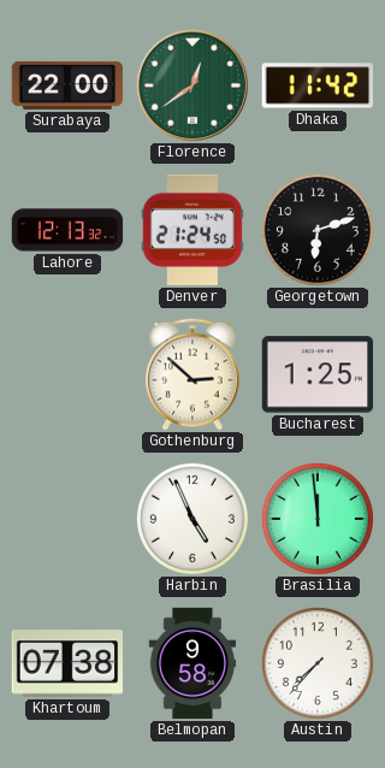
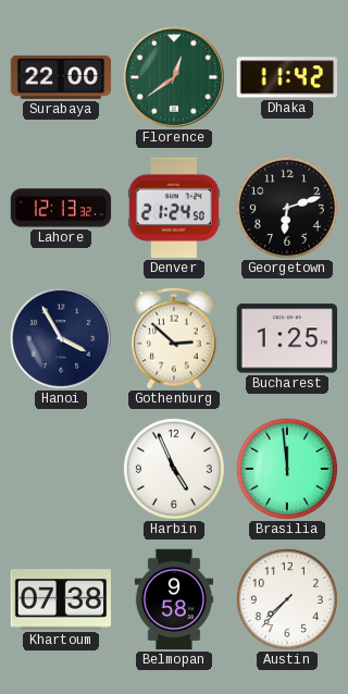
Hanoi: none -> 3:55
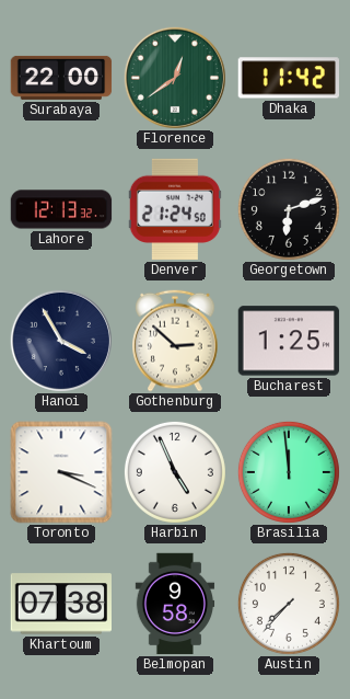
Toronto: none -> 3:19
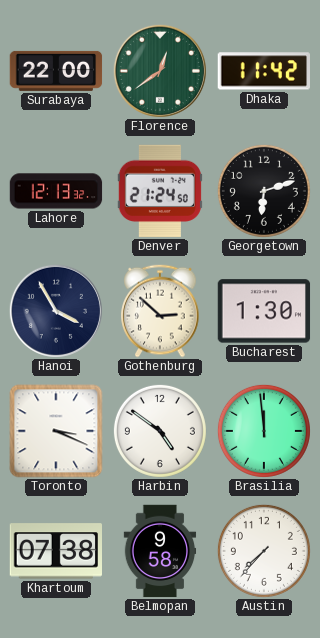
Bucharest: 1:25 -> 1:30
Harbin: 4:56 -> 4:51
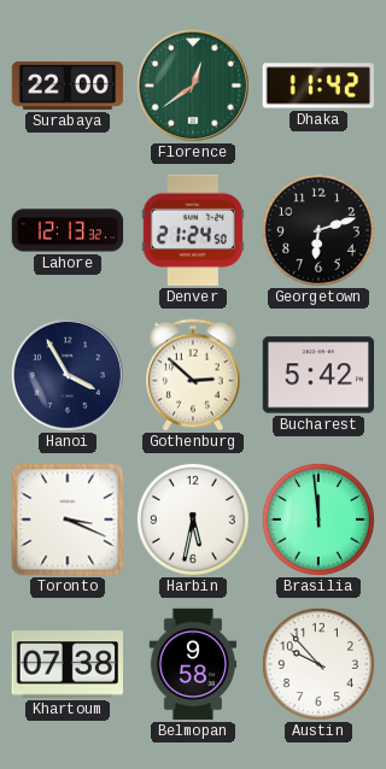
Bucharest: 1:30 -> 5:42
Harbin: 4:51 -> 5:32
Austin: 7:37 -> 9:53
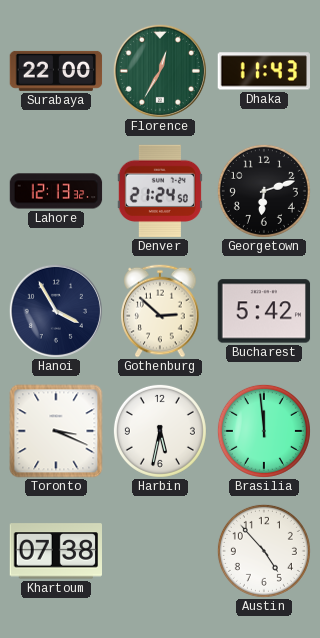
Florence: 12:39 -> 12:35
Dhaka: 11:42 -> 11:43
Belmopan: 9:58 -> none
Austin: 9:53 -> 4:53
